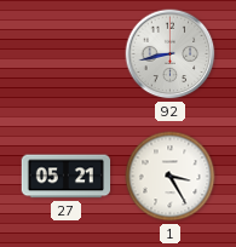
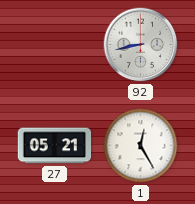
1: 3:25 -> 12:25
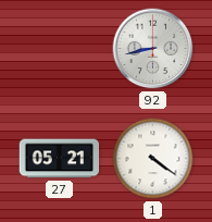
1: 12:25 -> 4:21
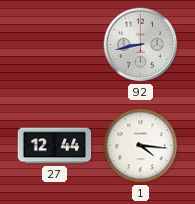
27: 05:21 -> 12:44
1: 4:21 -> 4:16
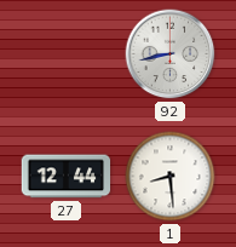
1: 4:16 -> 8:29
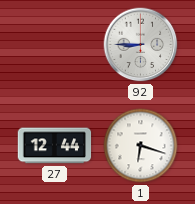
92: 8:43 -> 8:45
1: 8:29 -> 6:18
